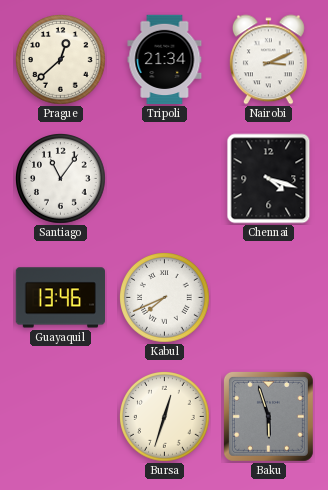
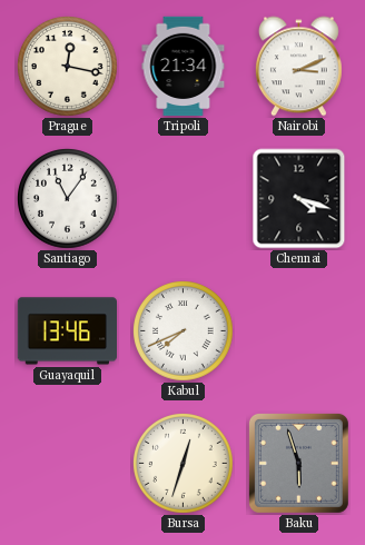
Prague: 12:38 -> 12:17
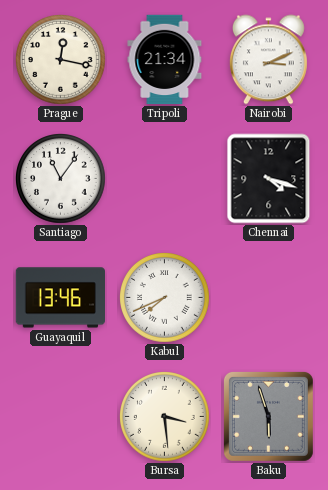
Bursa: 12:33 -> 3:29
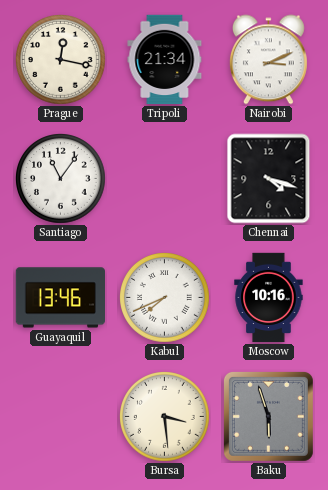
Moscow: none -> 10:16
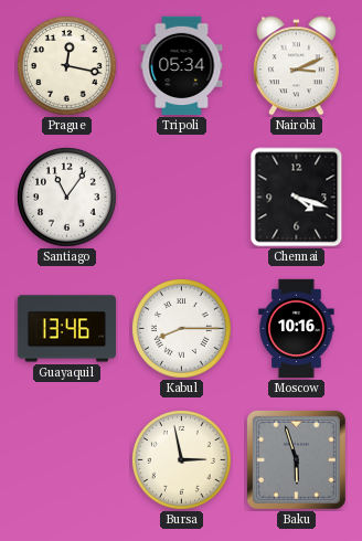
Tripoli: 21:34 -> 05:34
Kabul: 7:41 -> 8:15
Bursa: 3:29 -> 2:58
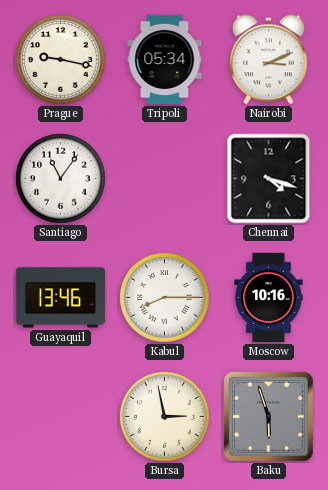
Prague: 12:17 -> 9:17
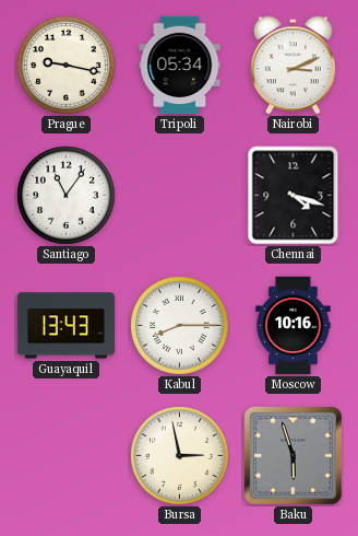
Guayaquil: 13:46 -> 13:43
